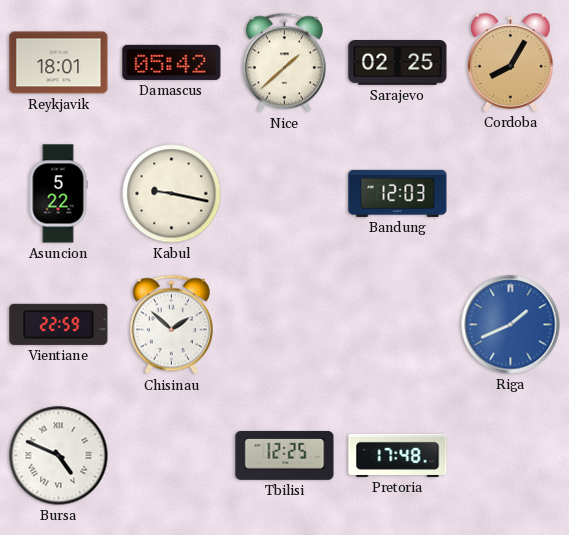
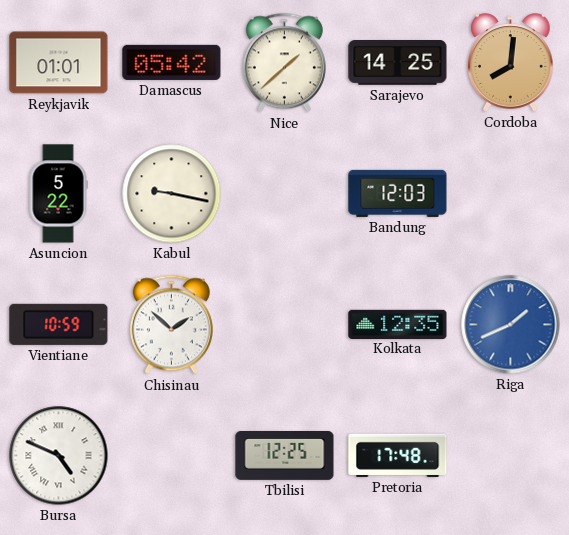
Reykjavik: 18:01 -> 01:01
Sarajevo: 02:25 -> 14:25
Cordoba: 8:05 -> 8:01
Vientiane: 22:59 -> 10:59
Kolkata: none -> 12:35
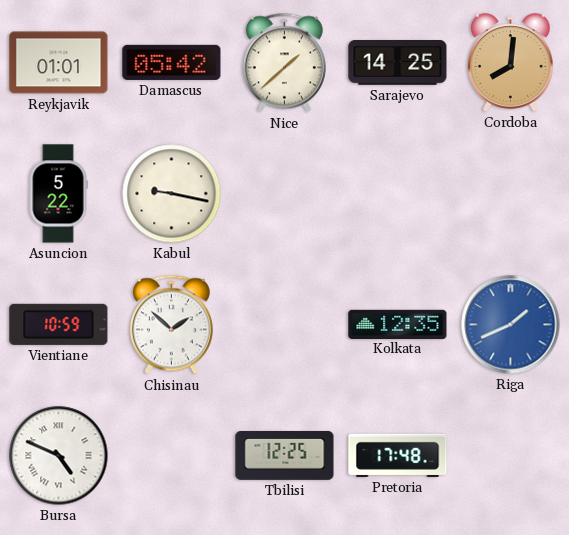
Bandung: 12:03 -> none
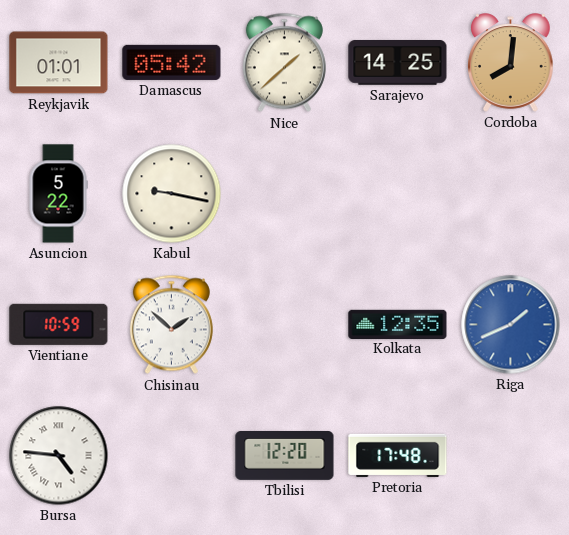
Bursa: 4:49 -> 4:46
Tbilisi: 12:25 -> 12:20
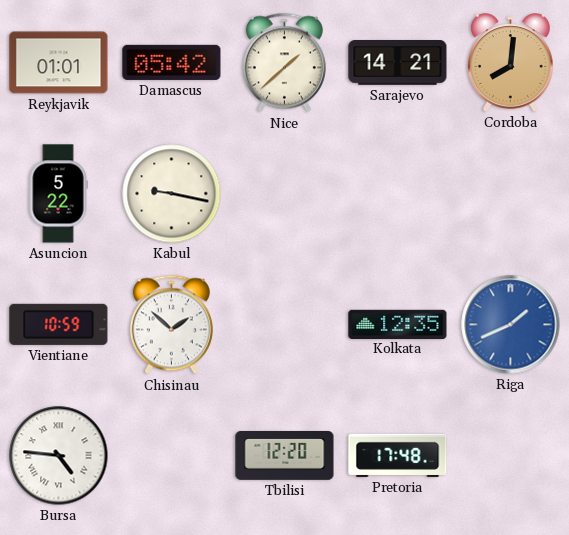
Sarajevo: 14:25 -> 14:21
